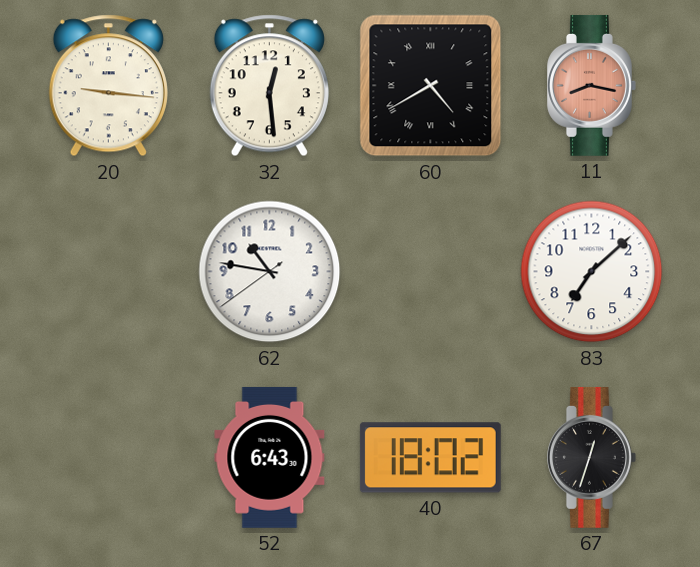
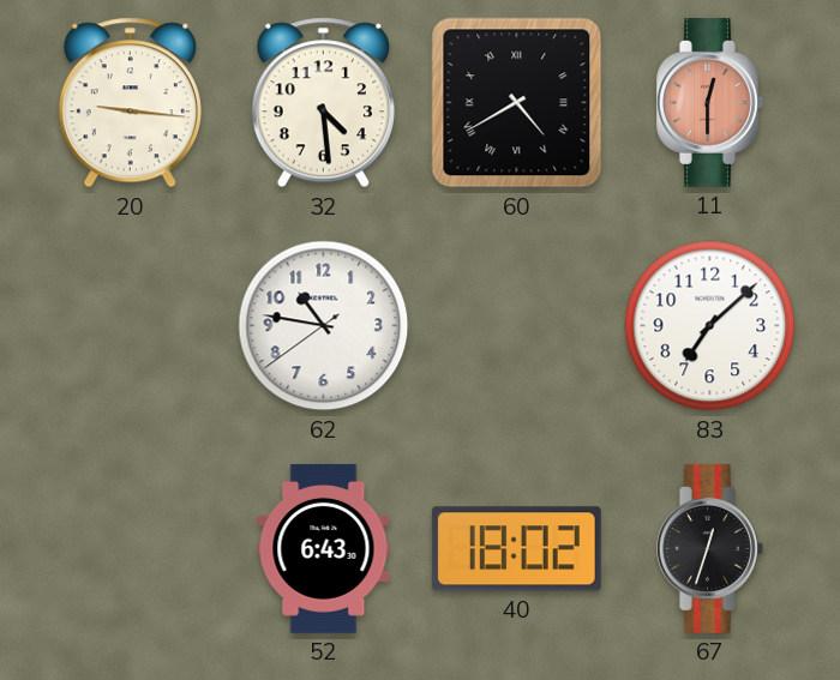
32: 12:29 -> 4:29
11: 8:17 -> 12:30
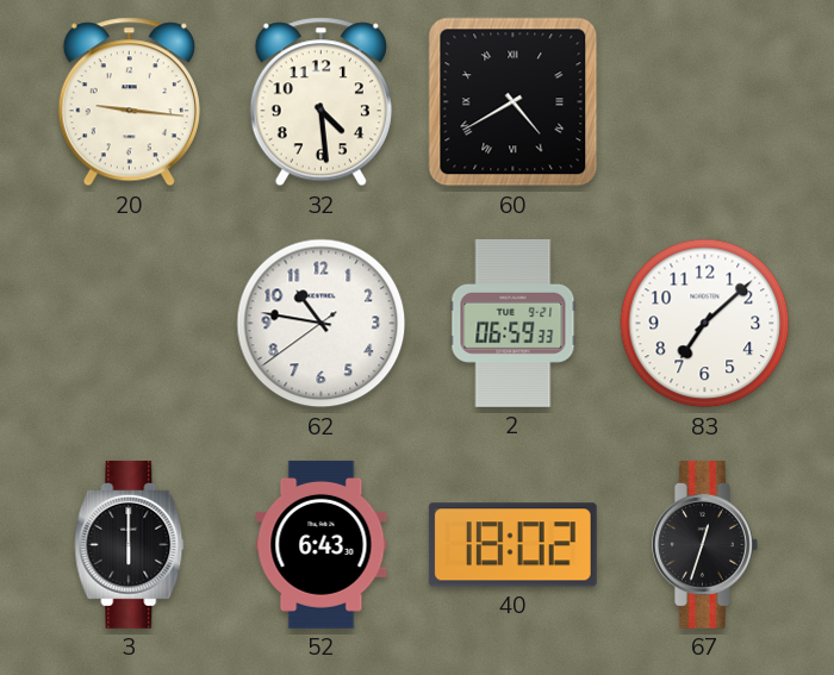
11: 12:30 -> none
2: none -> 06:59
3: none -> 6:00
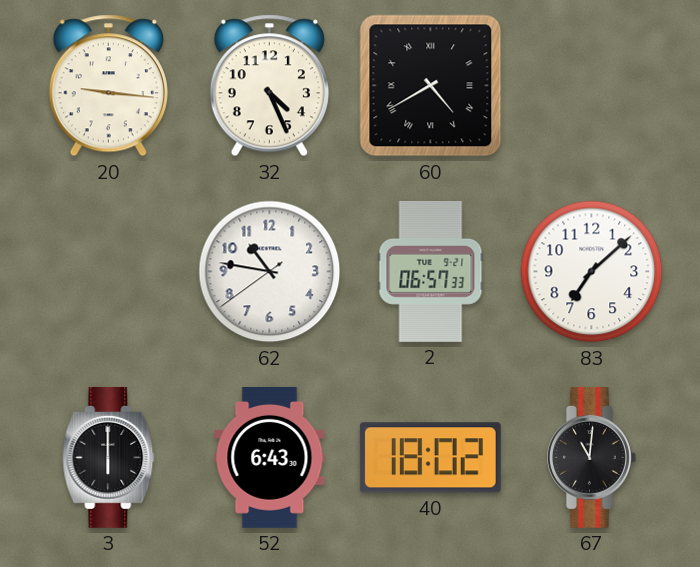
32: 4:29 -> 4:26
2: 06:59 -> 06:57
67: 12:33 -> 11:01
